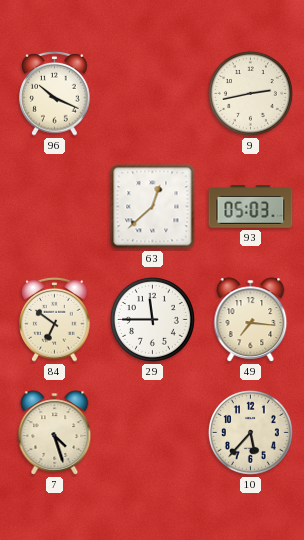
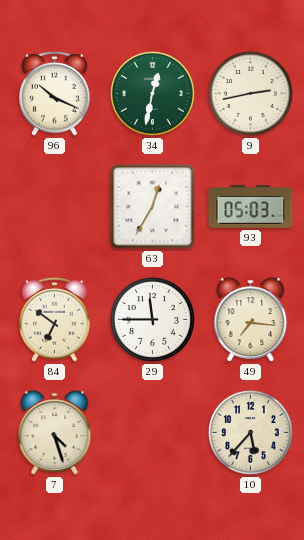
34: none -> 12:32
63: 12:38 -> 12:35
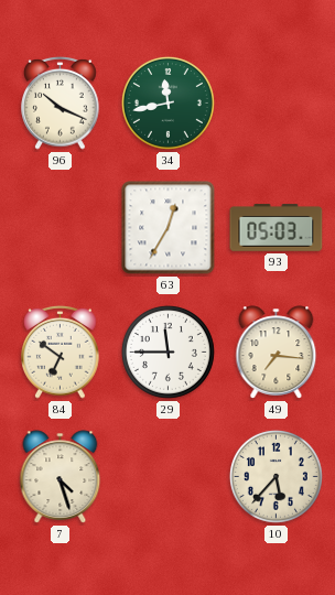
34: 12:32 -> 11:43
9: 2:43 -> none
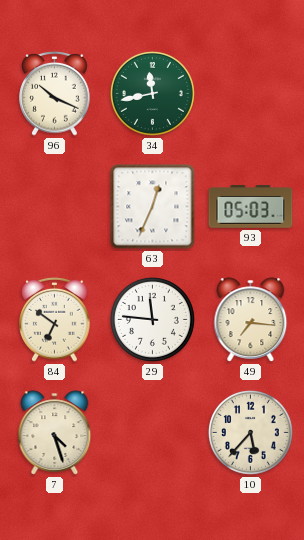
63: 12:35 -> 12:34
29: 11:45 -> 11:46
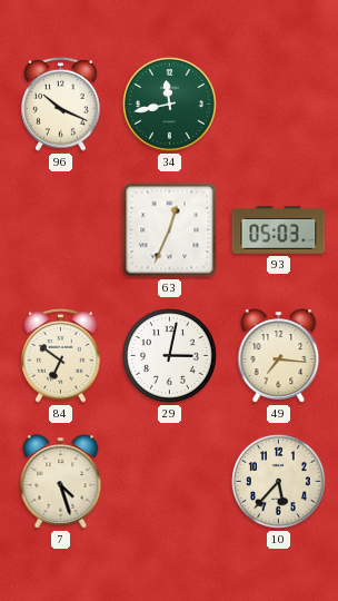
29: 11:46 -> 3:02
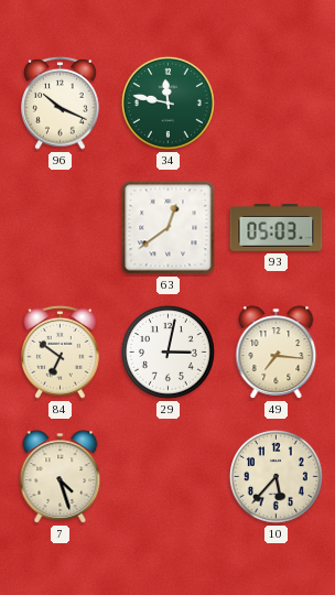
34: 11:43 -> 11:47
63: 12:34 -> 12:39
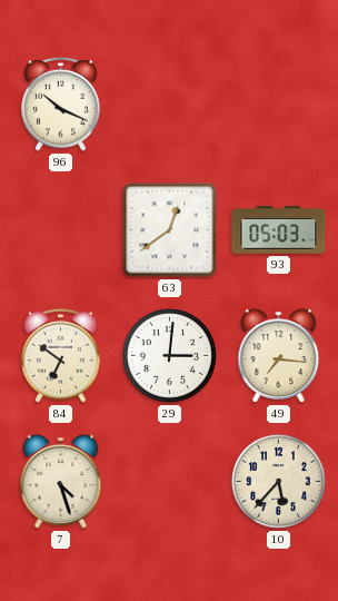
34: 11:47 -> none
29: 3:02 -> 3:01
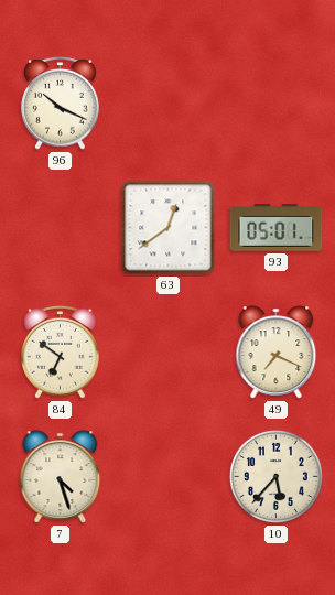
93: 05:03 -> 05:01
29: 3:01 -> none
49: 7:16 -> 7:19
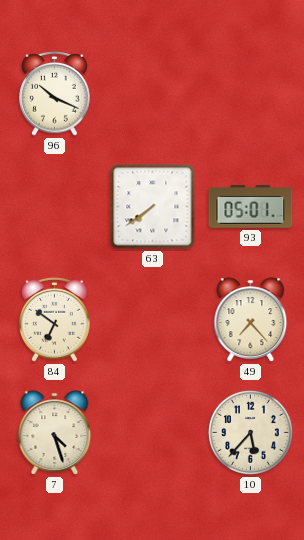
63: 12:39 -> 7:39
49: 7:19 -> 7:23
